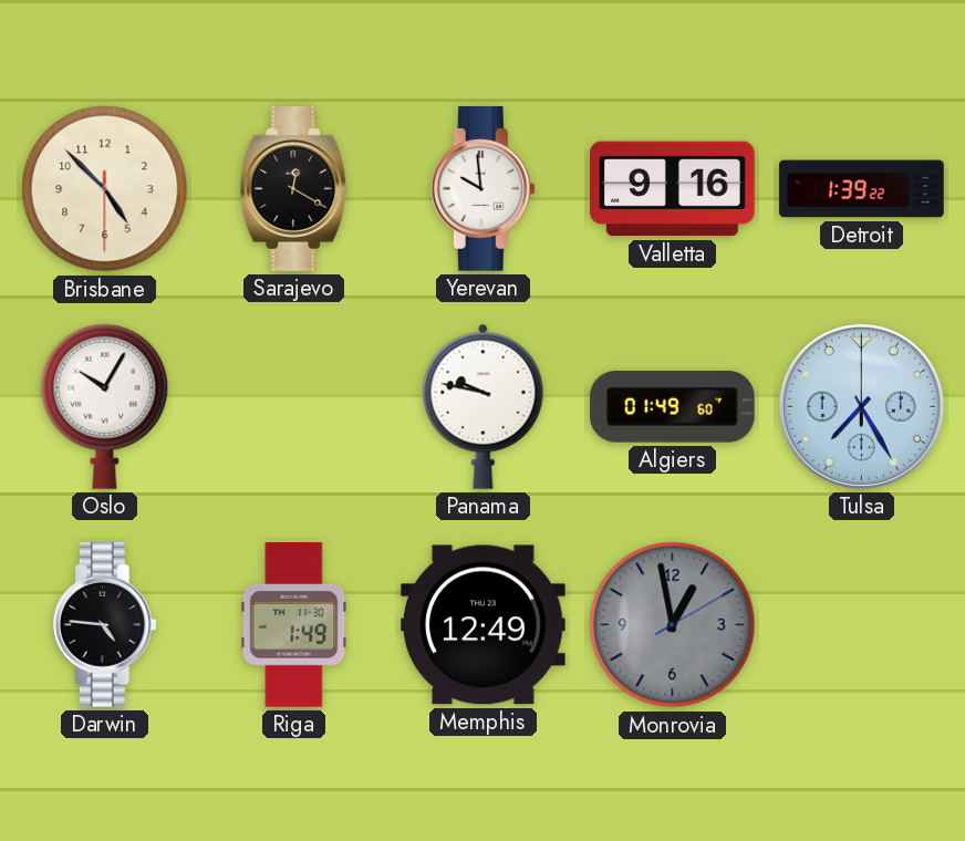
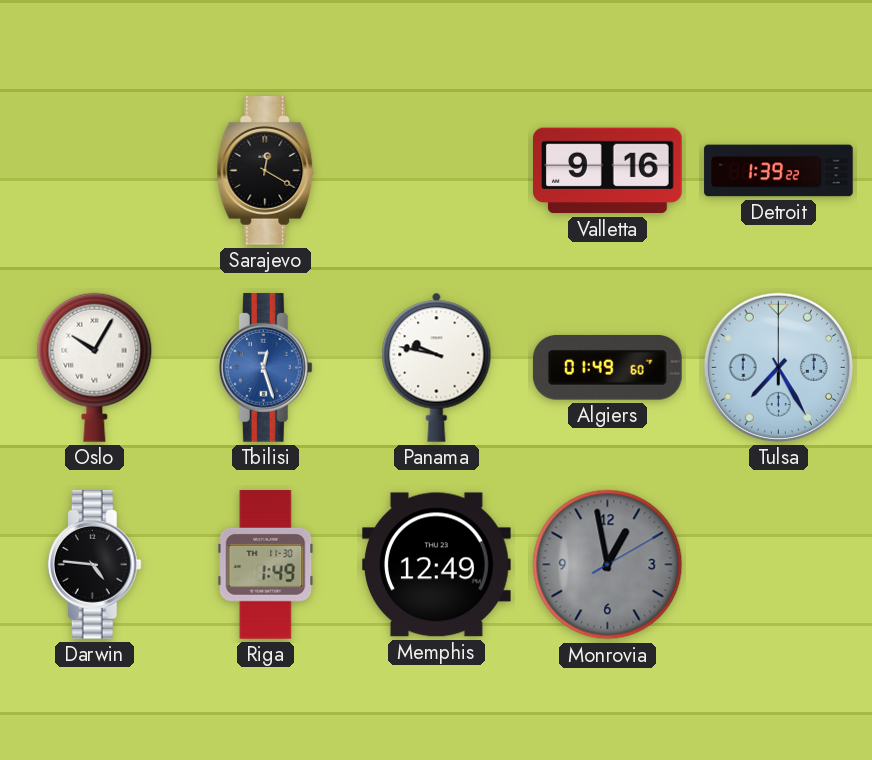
Brisbane: 4:52 -> none
Yerevan: 9:59 -> none
Tbilisi: none -> 12:27
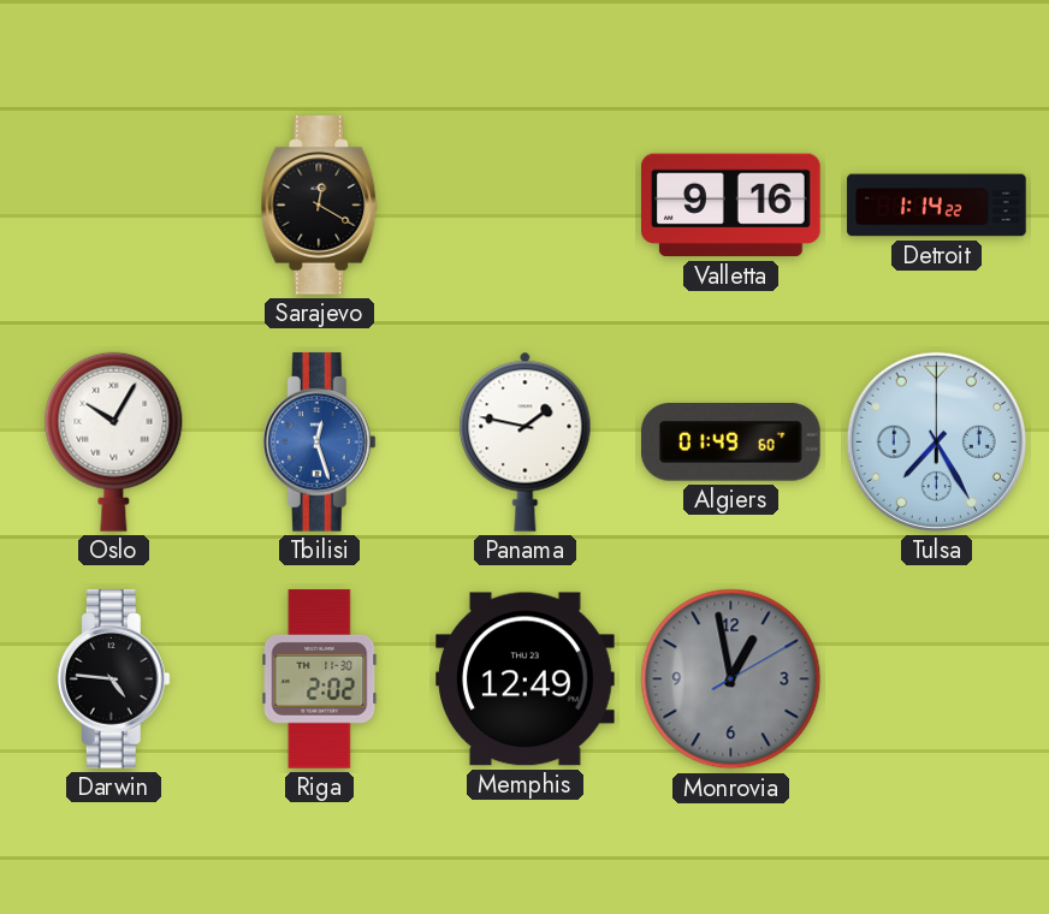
Detroit: 1:39 -> 1:14
Panama: 9:47 -> 1:47
Riga: 1:49 -> 2:02
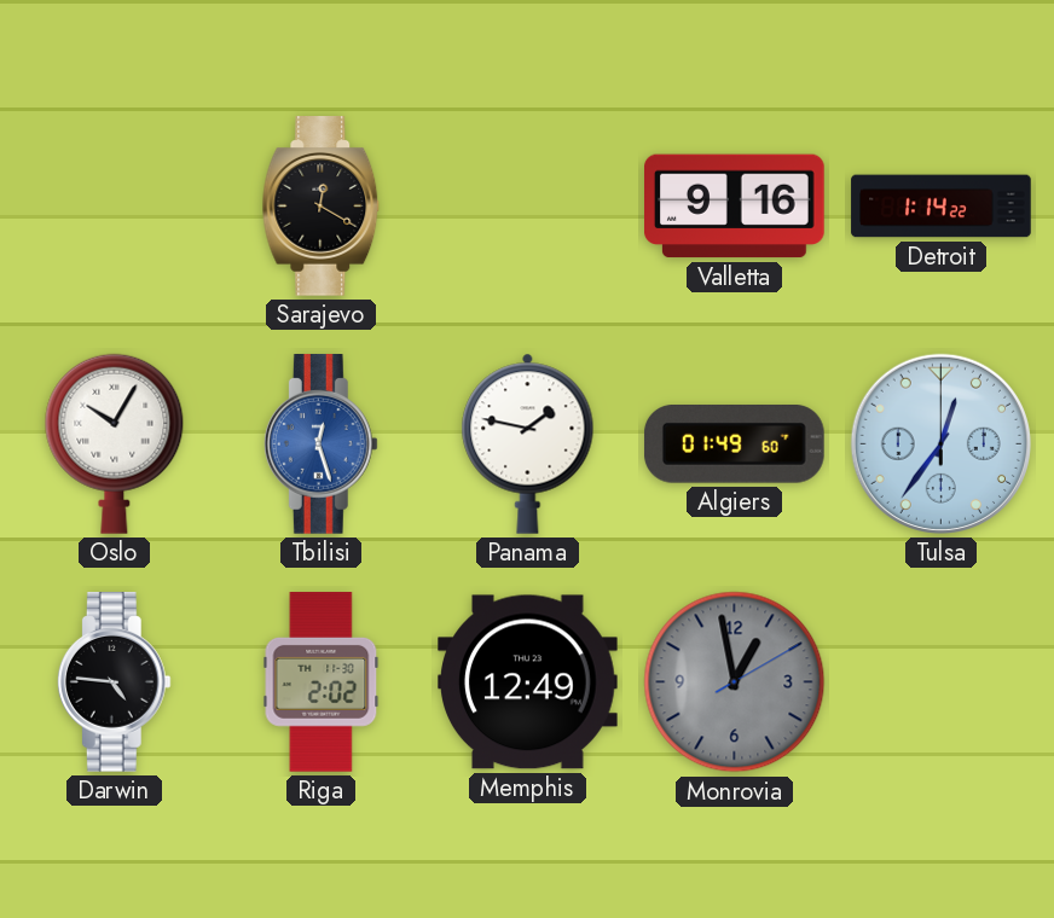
Tulsa: 7:25 -> 12:36
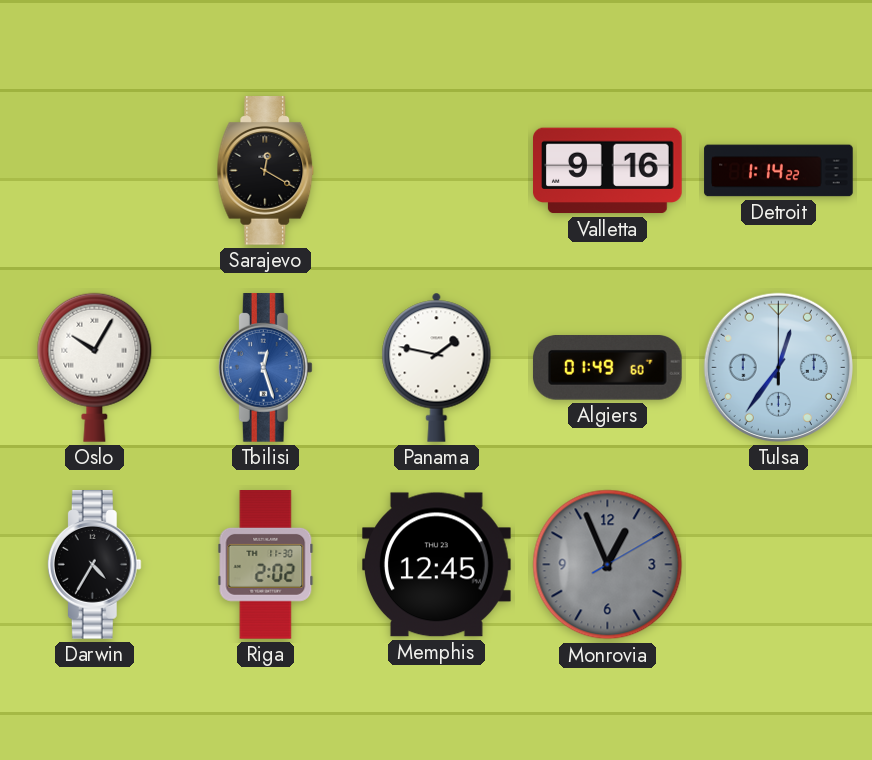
Darwin: 4:46 -> 4:35
Memphis: 12:49 -> 12:45
Monrovia: 12:58 -> 12:56
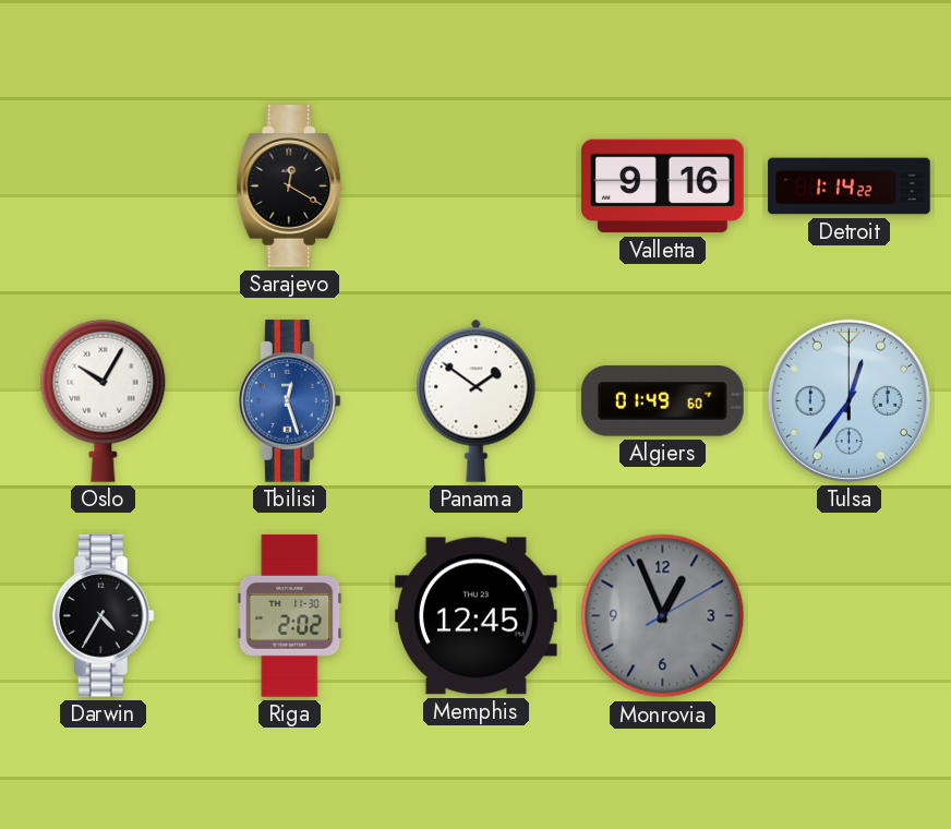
Panama: 1:47 -> 1:51
